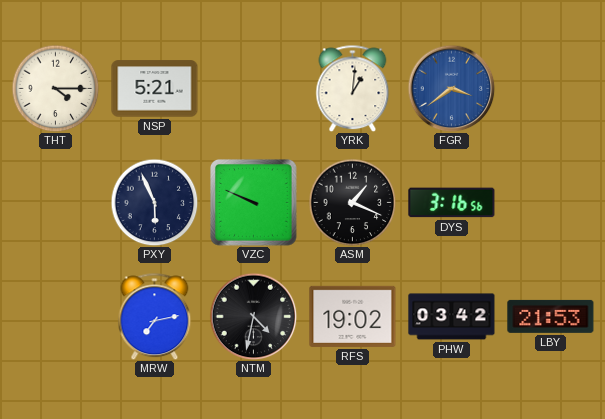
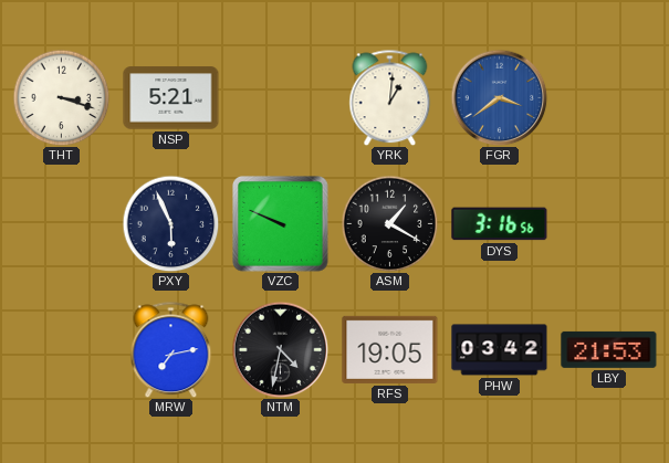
THT: 4:15 -> 3:18
ASM: 1:19 -> 1:20
RFS: 19:02 -> 19:05
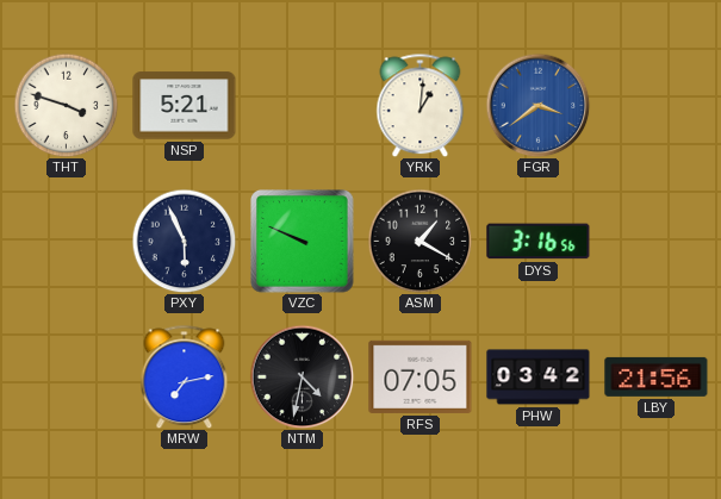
THT: 3:18 -> 3:48
RFS: 19:05 -> 07:05
LBY: 21:53 -> 21:56
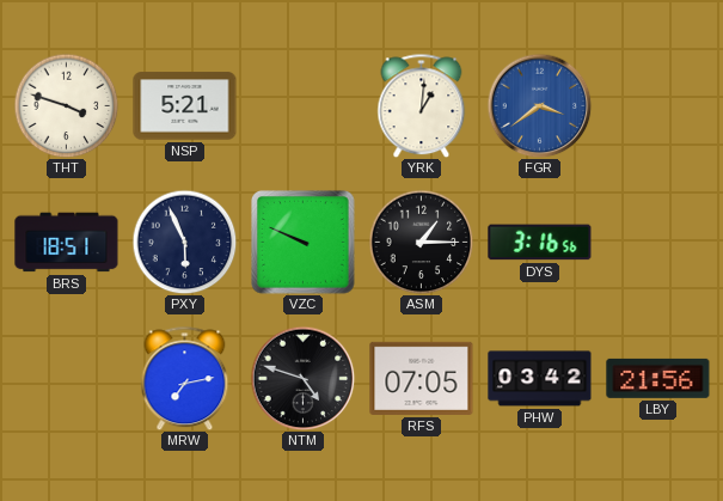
BRS: none -> 18:51
ASM: 1:20 -> 1:15
NTM: 4:32 -> 4:48
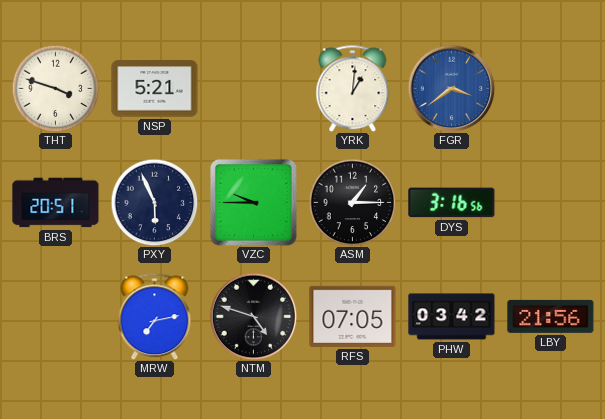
BRS: 18:51 -> 20:51
VZC: 9:49 -> 9:45
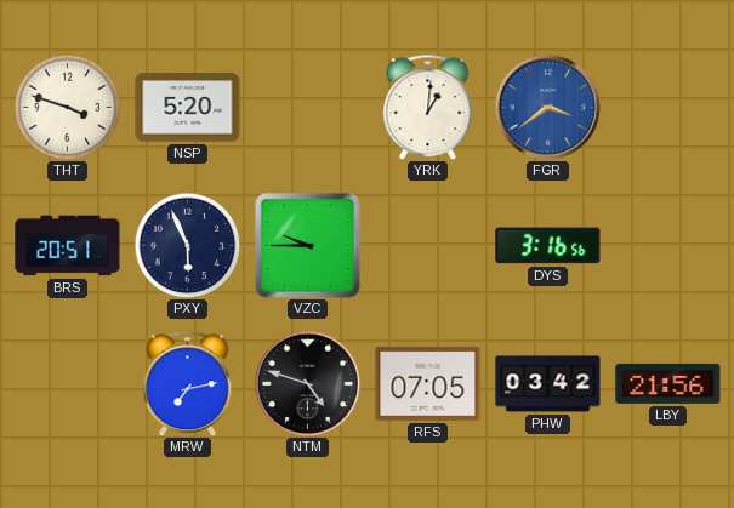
NSP: 5:21 -> 5:20
ASM: 1:15 -> none
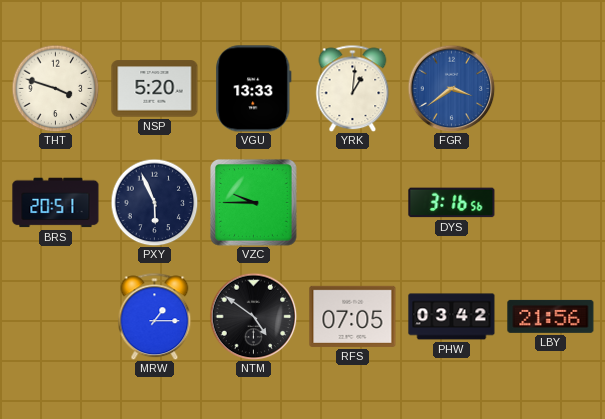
VGU: none -> 13:33
MRW: 7:13 -> 1:15
NTM: 4:48 -> 4:51
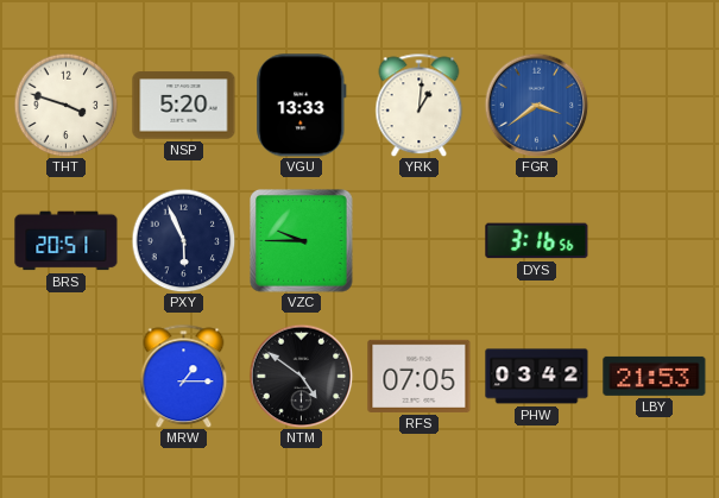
LBY: 21:56 -> 21:53
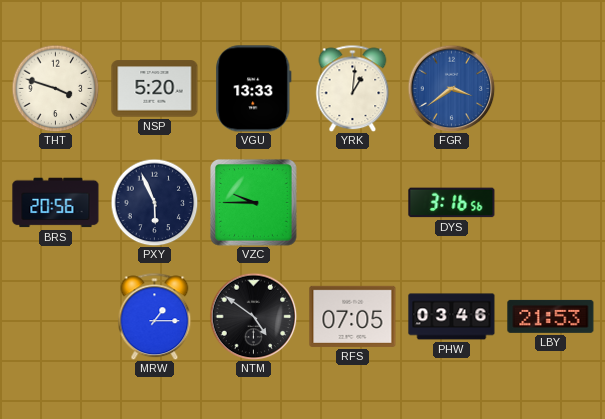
BRS: 20:51 -> 20:56
PHW: 03:42 -> 03:46
